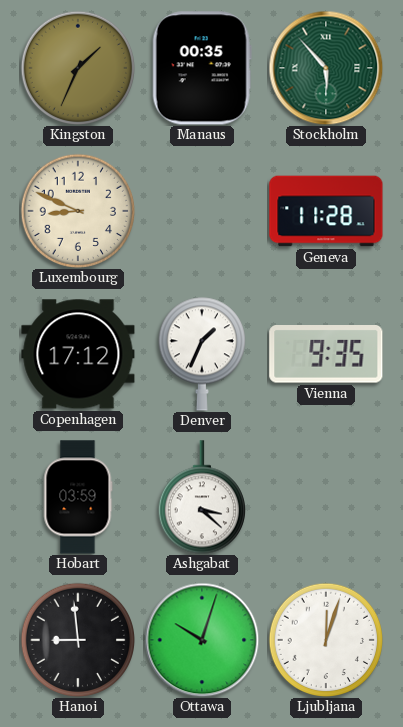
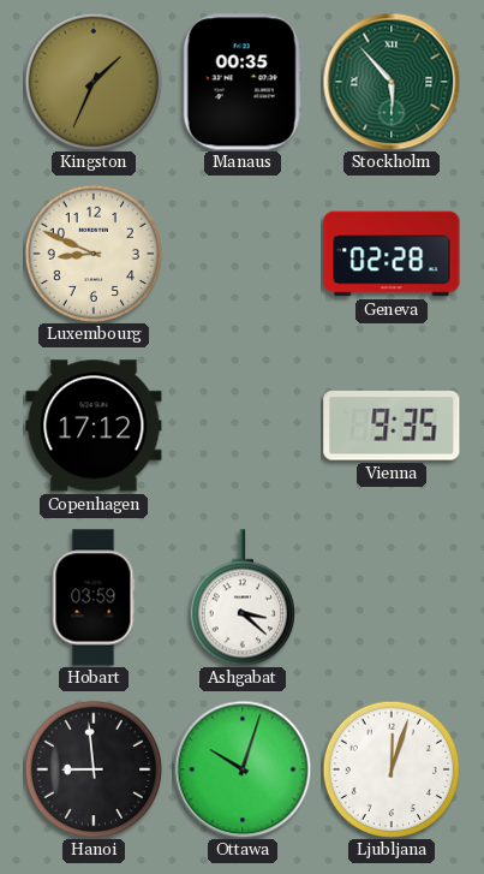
Geneva: 11:28 -> 02:28
Denver: 1:34 -> none
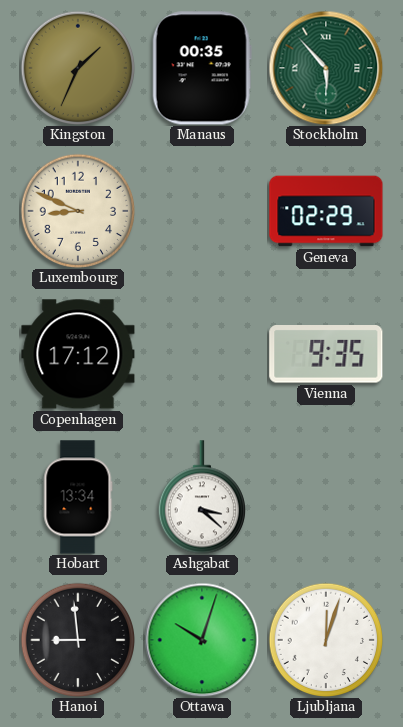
Geneva: 02:28 -> 02:29
Hobart: 03:59 -> 13:34
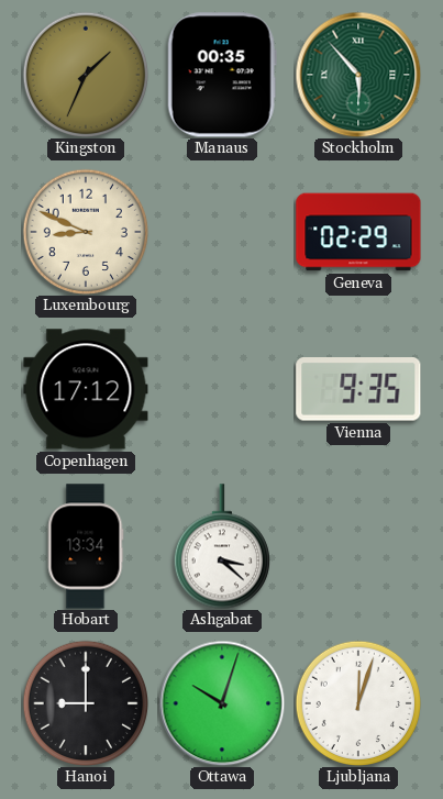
Hanoi: 8:59 -> 9:00
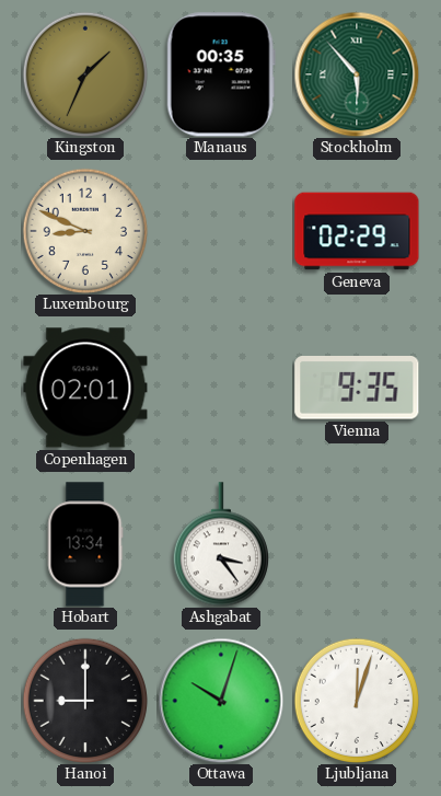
Copenhagen: 17:12 -> 02:01
Ashgabat: 3:22 -> 3:24
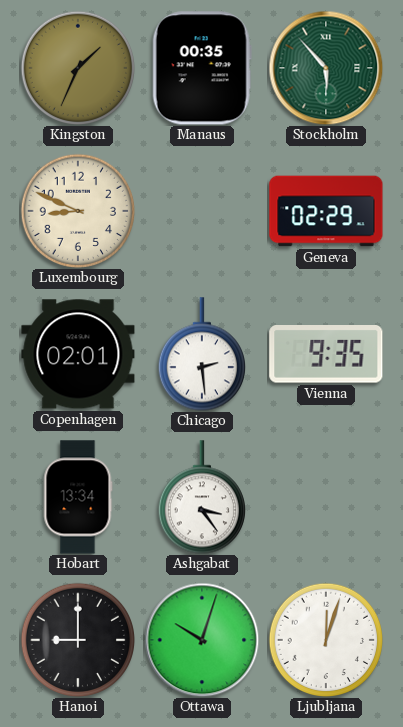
Chicago: none -> 2:29
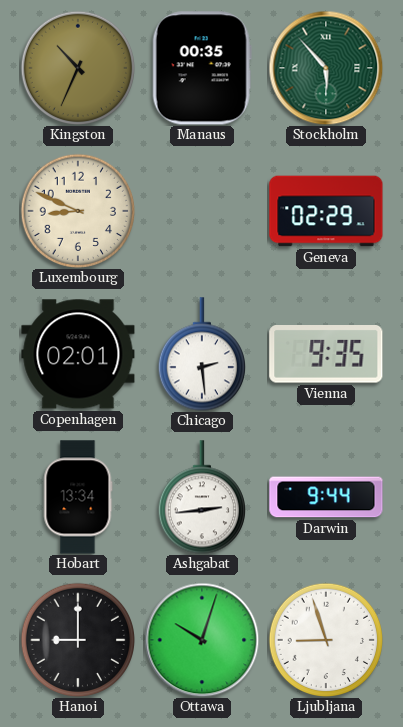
Kingston: 1:34 -> 10:34
Ashgabat: 3:24 -> 2:44
Darwin: none -> 9:44
Ljubljana: 12:03 -> 8:57
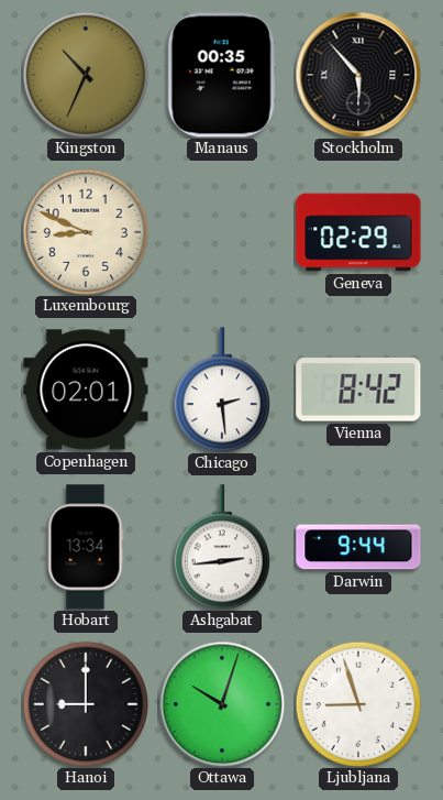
Stockholm dial: green -> black
Vienna: 9:35 -> 8:42
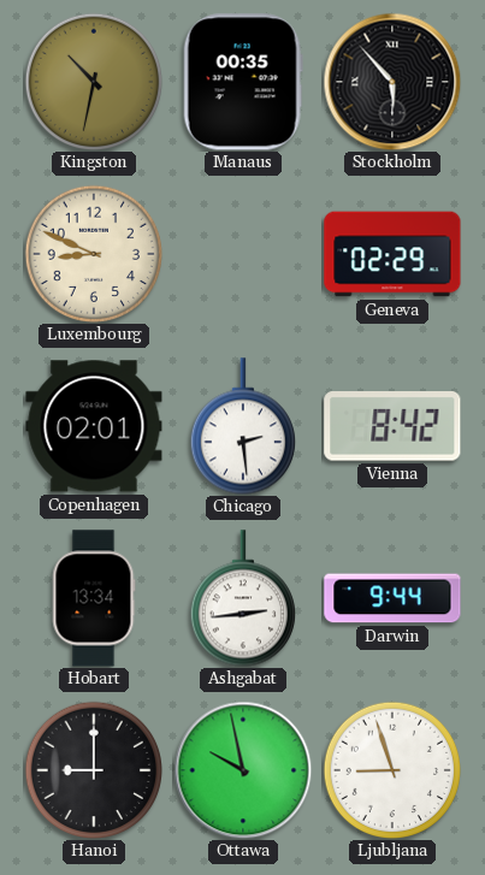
Kingston: 10:34 -> 10:32
Ottawa: 10:03 -> 9:58
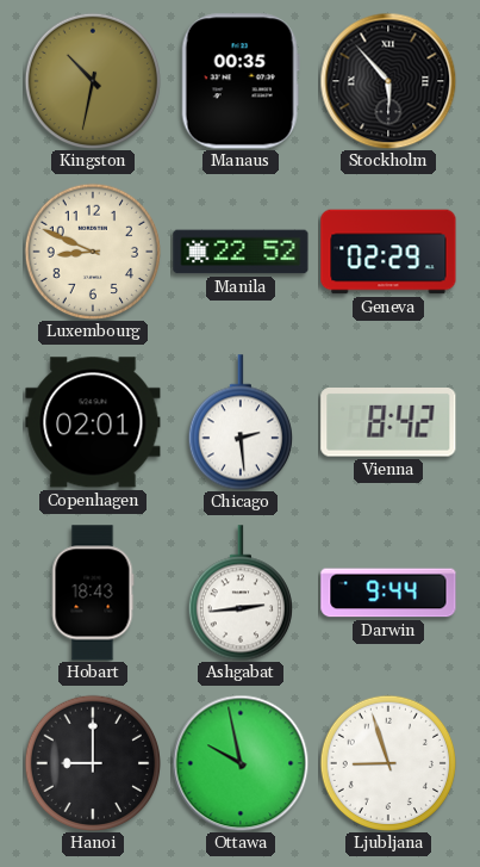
Manila: none -> 22:52
Hobart: 13:34 -> 18:43
